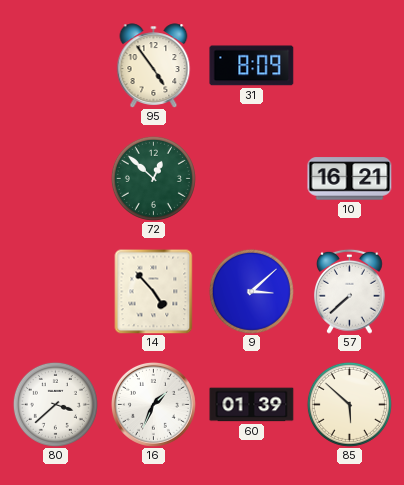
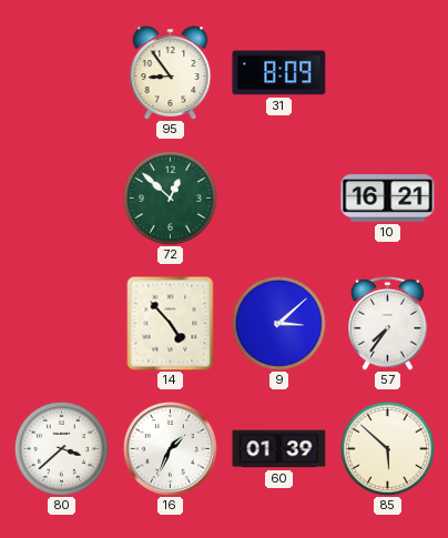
95: 4:54 -> 8:54
57: 7:38 -> 7:36
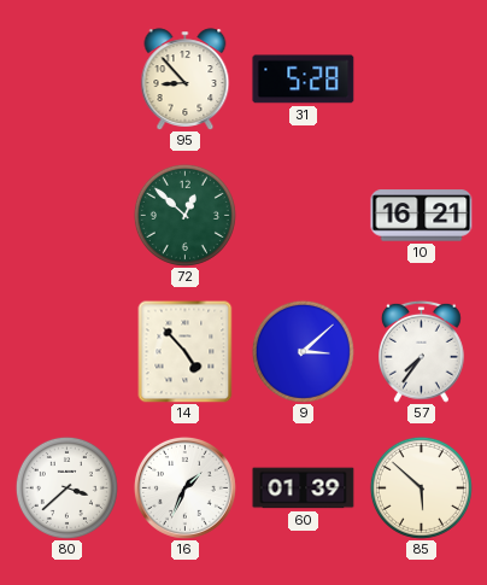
95: 8:54 -> 8:53
31: 8:09 -> 5:28
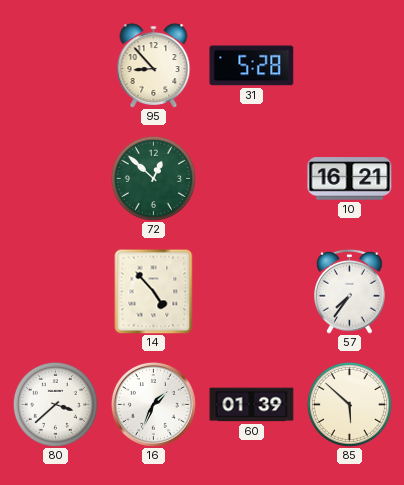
9: 3:08 -> none
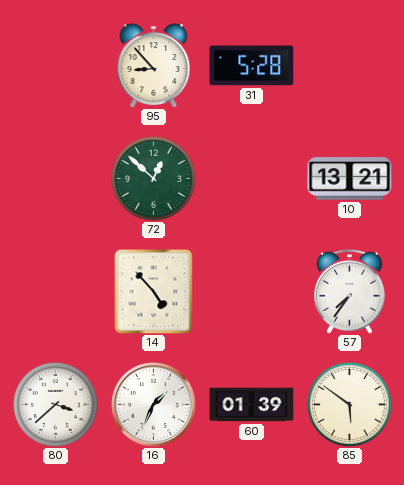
10: 16:21 -> 13:21
85: 5:52 -> 5:51
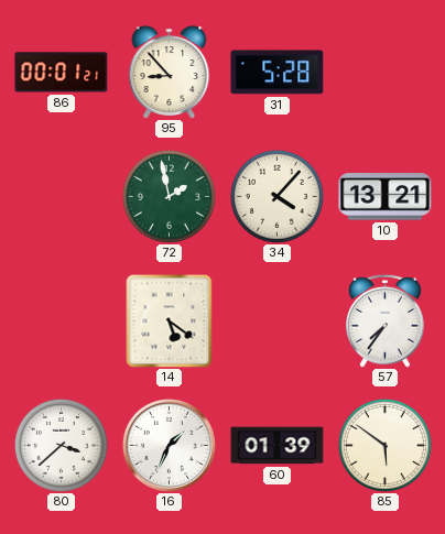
86: none -> 00:01
72: 12:52 -> 1:58
34: none -> 4:07
14: 4:53 -> 5:21
